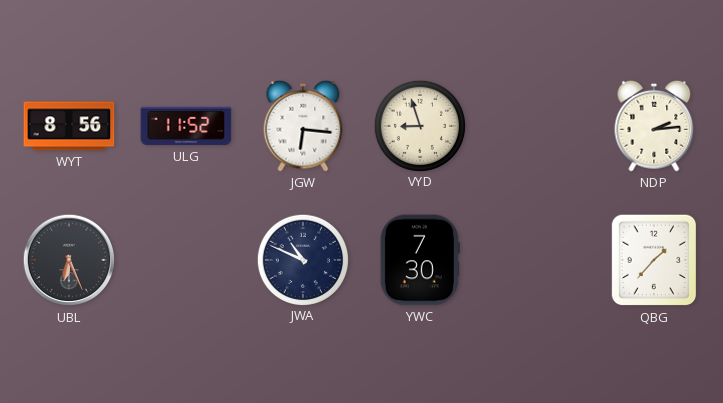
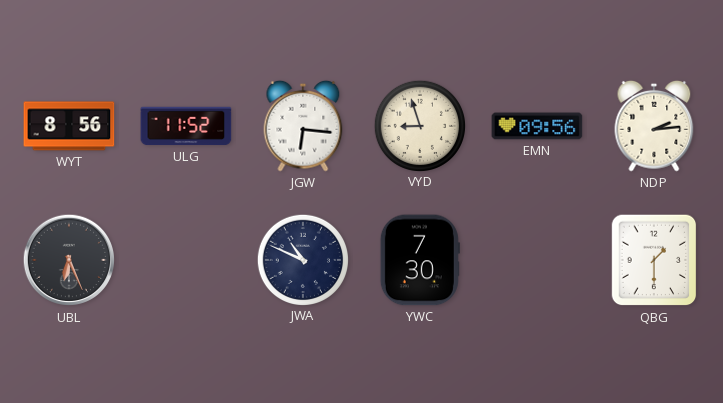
EMN: none -> 09:56
QBG: 1:37 -> 1:30
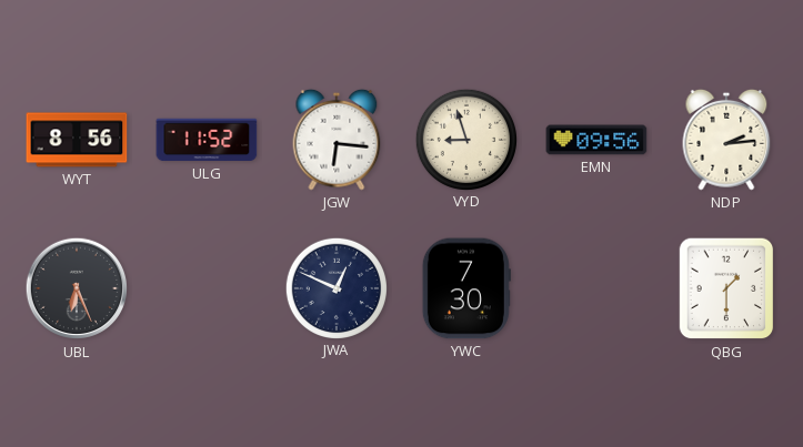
JWA: 10:49 -> 12:49
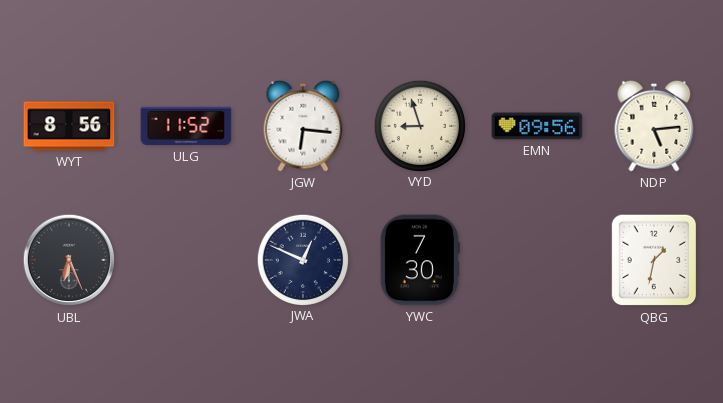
NDP: 2:14 -> 5:14
QBG: 1:30 -> 1:32
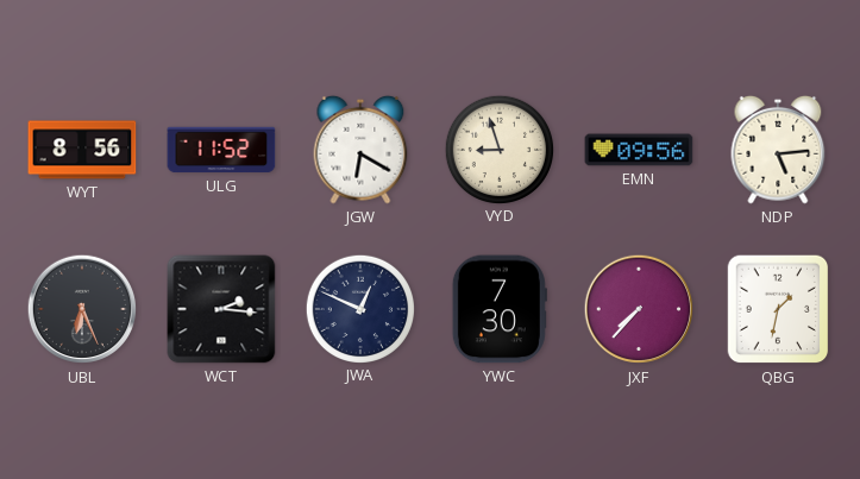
JGW: 6:16 -> 6:20
WCT: none -> 2:16
JXF: none -> 7:37
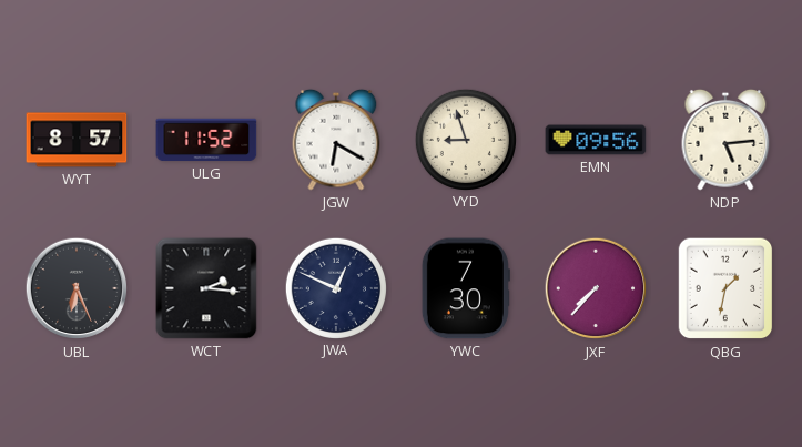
WYT: 8:56 -> 8:57
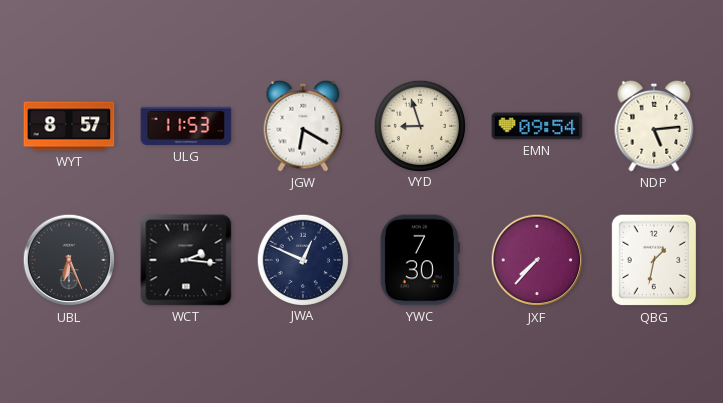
ULG: 11:52 -> 11:53
EMN: 09:56 -> 09:54
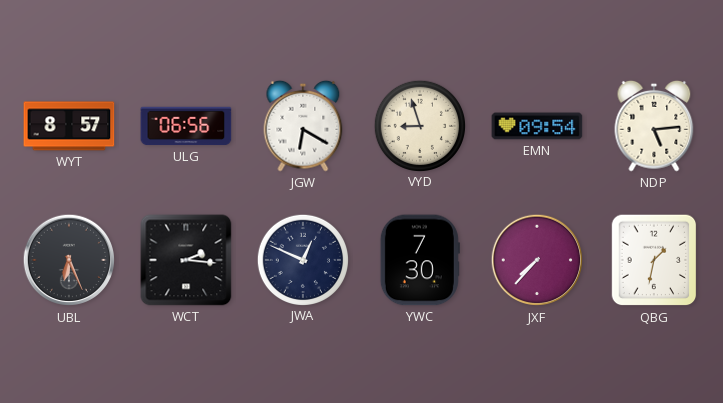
ULG: 11:53 -> 06:56
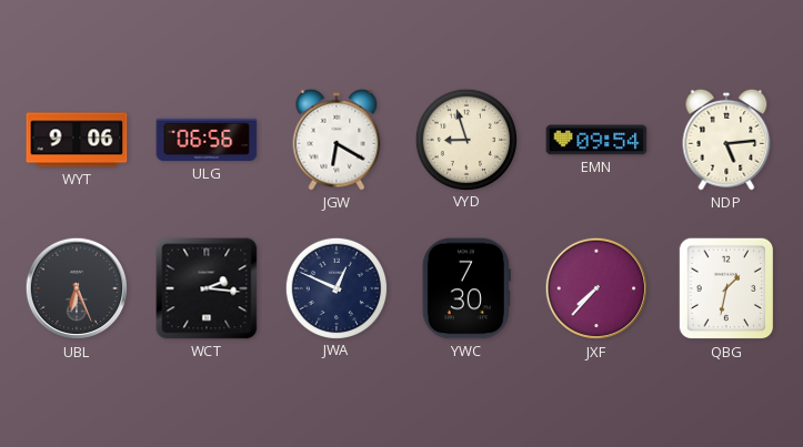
WYT: 8:57 -> 9:06
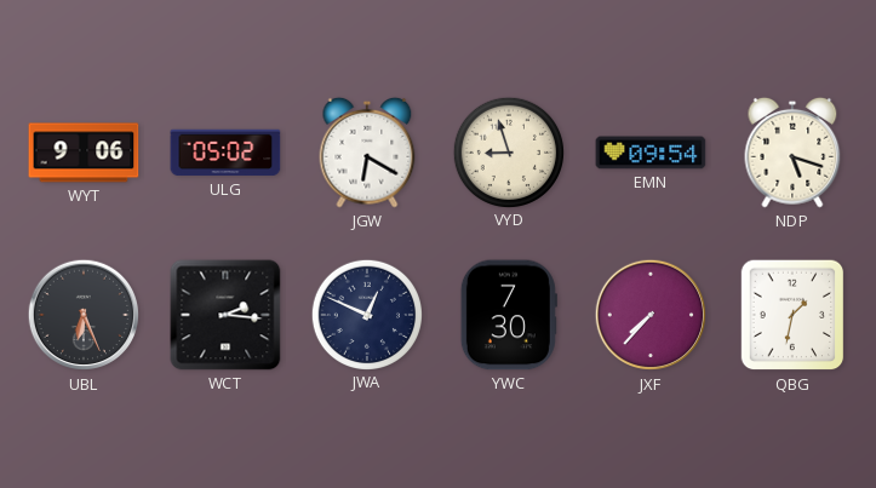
ULG: 06:56 -> 05:02
NDP: 5:14 -> 5:18
